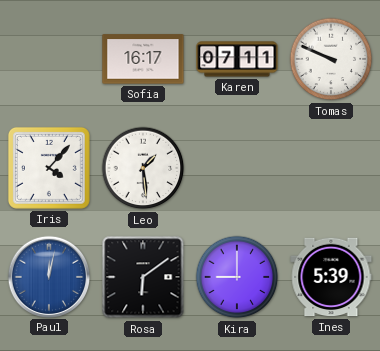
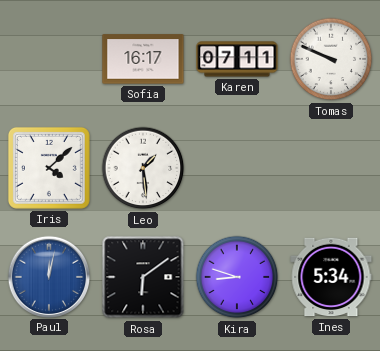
Iris: 4:07 -> 4:08
Kira: 9:00 -> 8:48
Ines: 5:39 -> 5:34
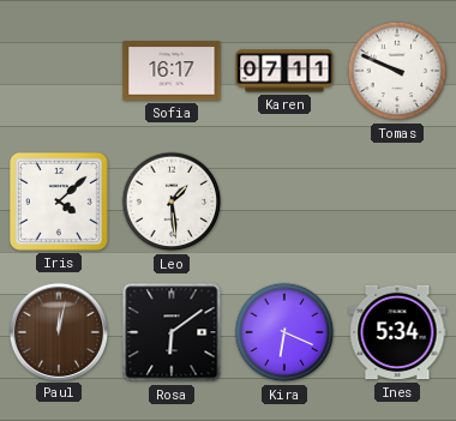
Paul dial: blue -> brown
Kira: 8:48 -> 6:19
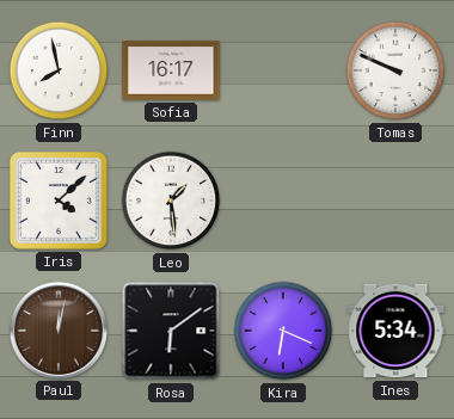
Finn: none -> 7:58
Karen: 07:11 -> none
